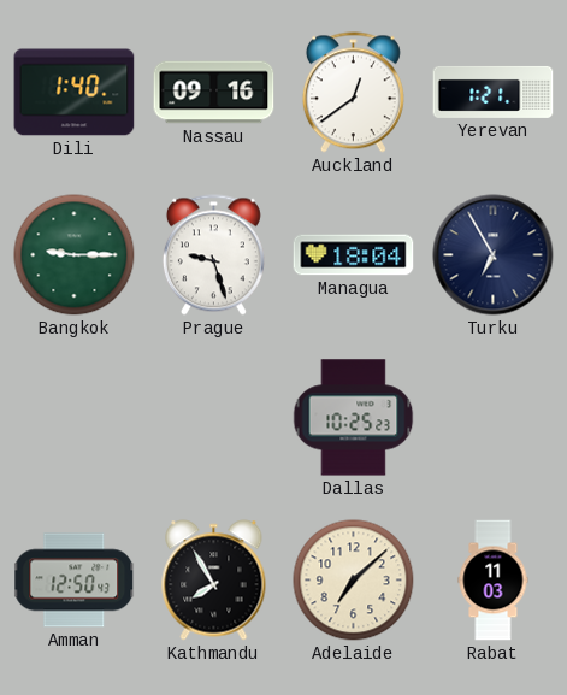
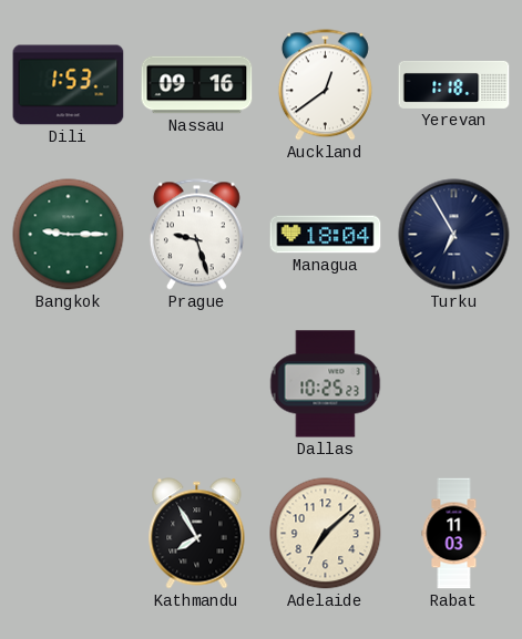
Dili: 1:40 -> 1:53
Yerevan: 1:21 -> 1:18
Amman: 12:50 -> none
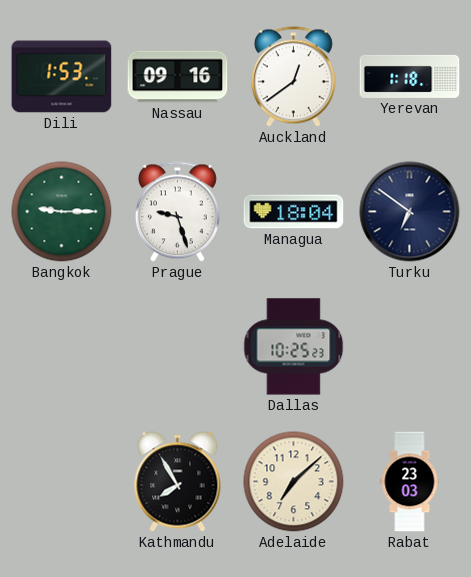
Turku: 6:55 -> 6:51
Rabat: 11:03 -> 23:03
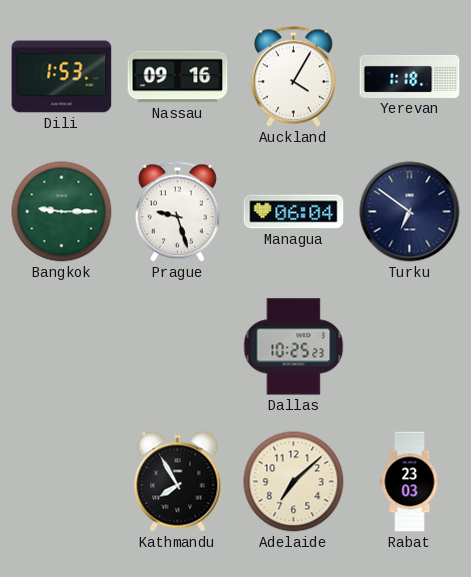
Auckland: 12:39 -> 4:05
Managua: 18:04 -> 06:04
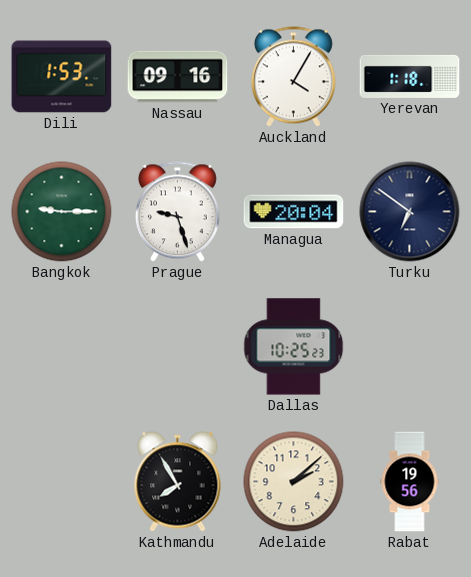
Managua: 06:04 -> 20:04
Adelaide: 7:08 -> 2:08
Rabat: 23:03 -> 19:56
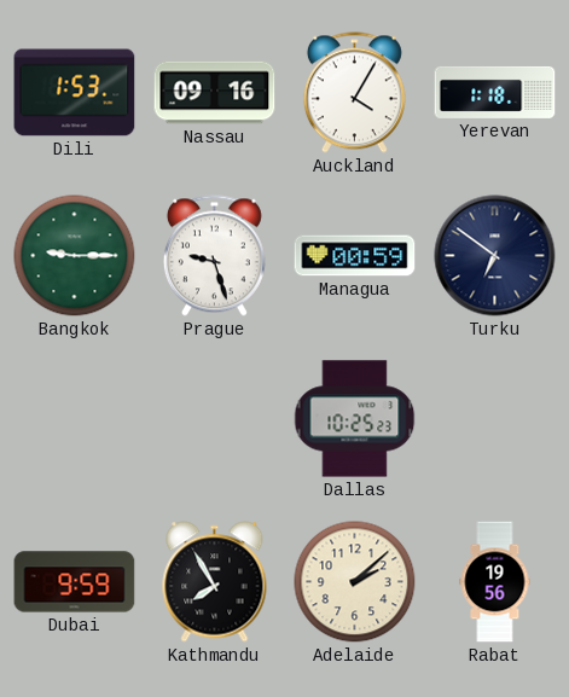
Managua: 20:04 -> 00:59
Dubai: none -> 9:59
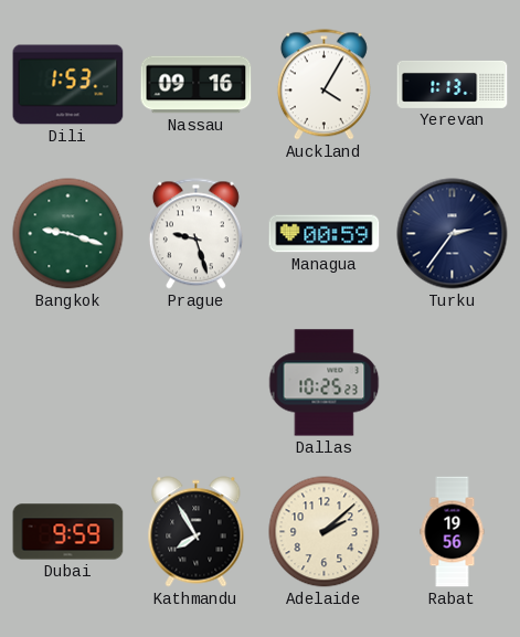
Yerevan: 1:18 -> 1:13
Bangkok: 9:15 -> 9:18
Turku: 6:51 -> 2:36
